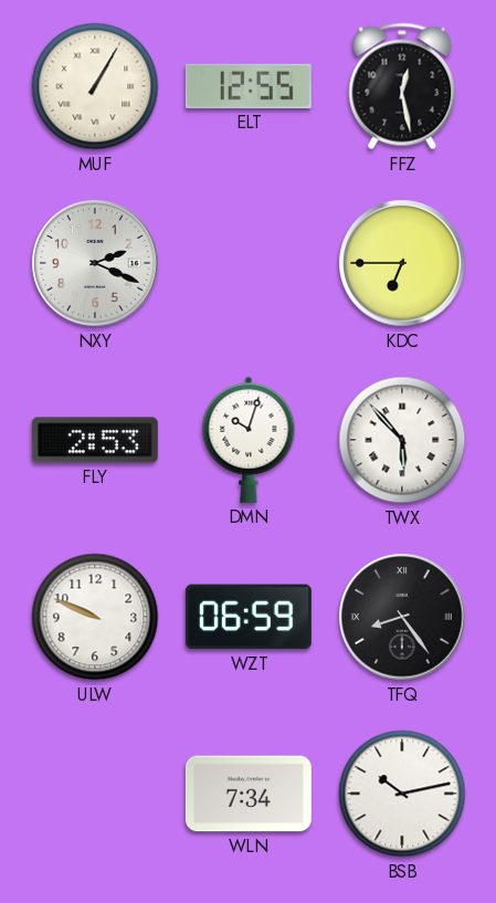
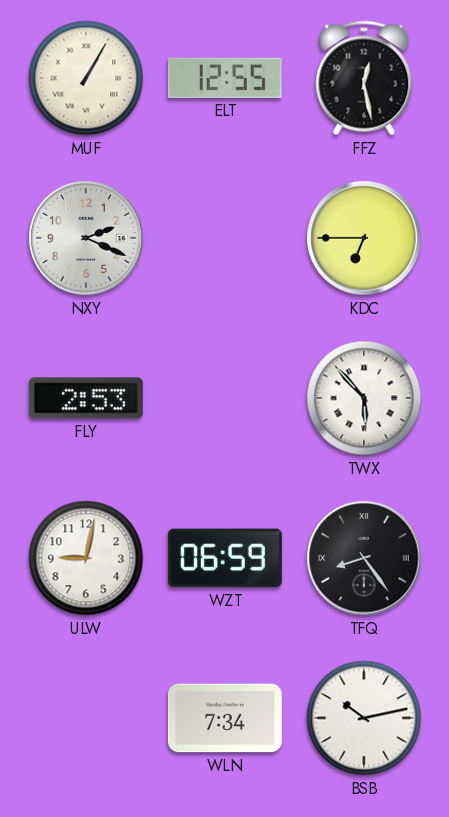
DMN: 10:03 -> none
ULW: 9:49 -> 9:02
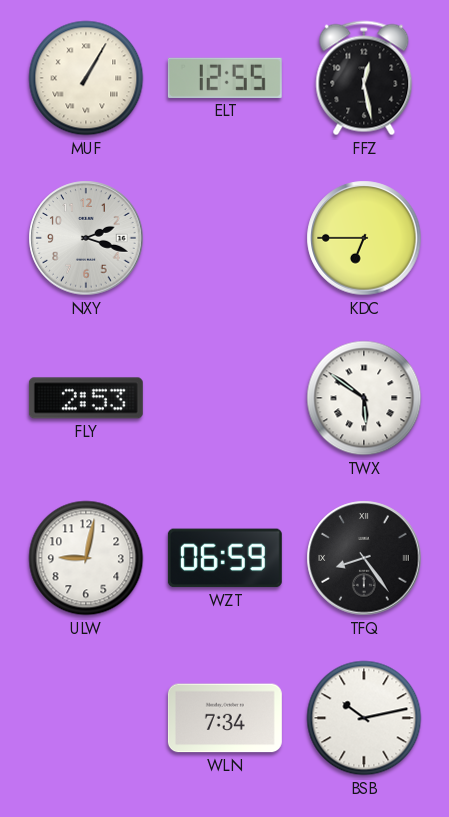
NXY: 2:19 -> 2:18
TWX: 5:53 -> 5:51
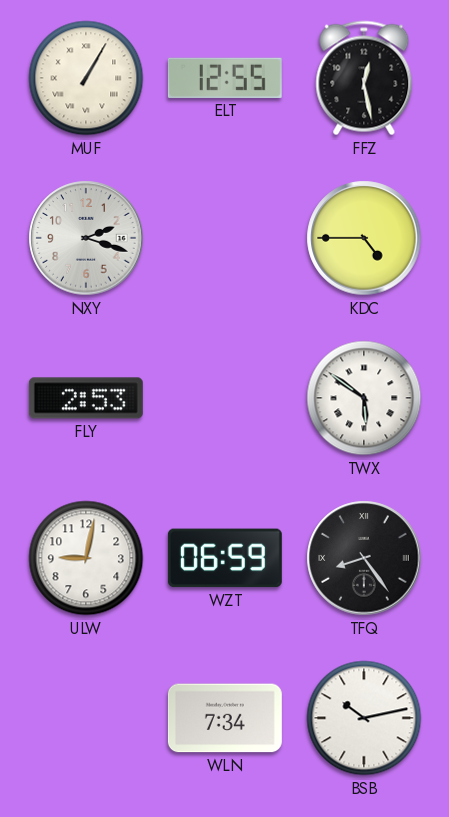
KDC: 6:45 -> 4:45
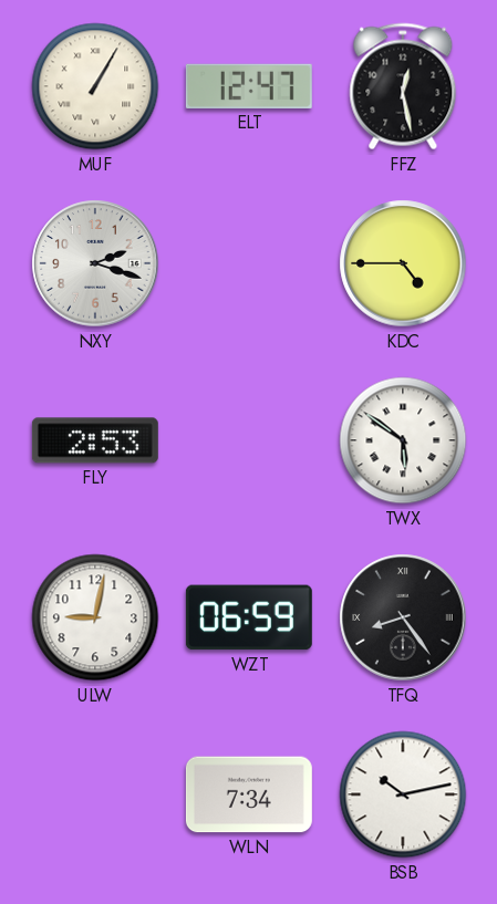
ELT: 12:55 -> 12:47
